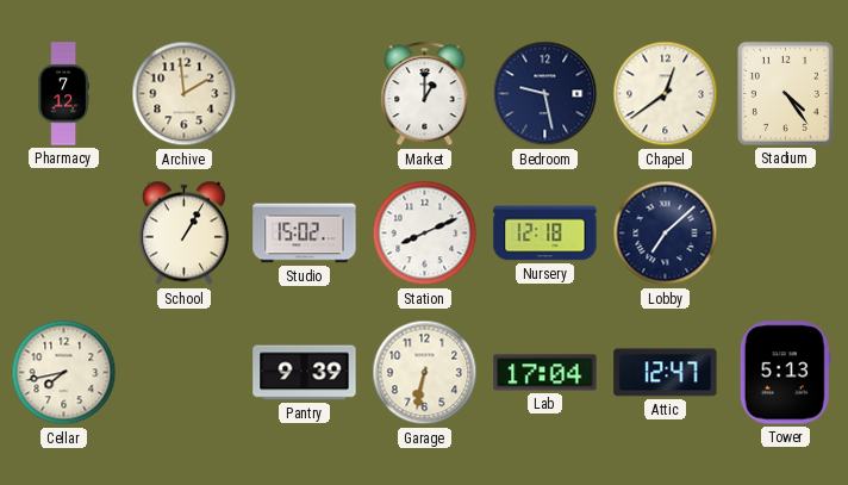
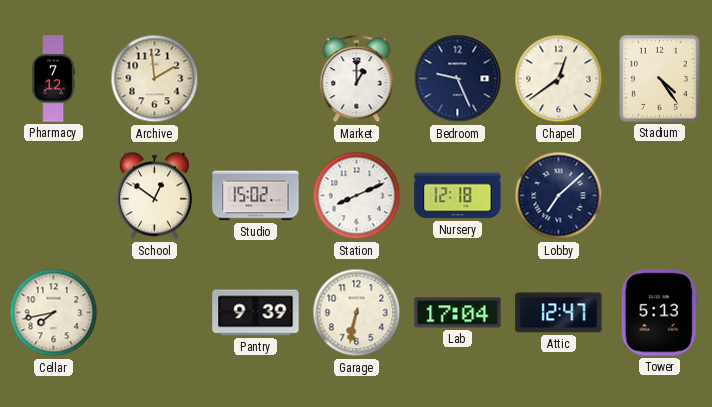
Bedroom: 9:28 -> 9:26
School: 1:05 -> 12:51
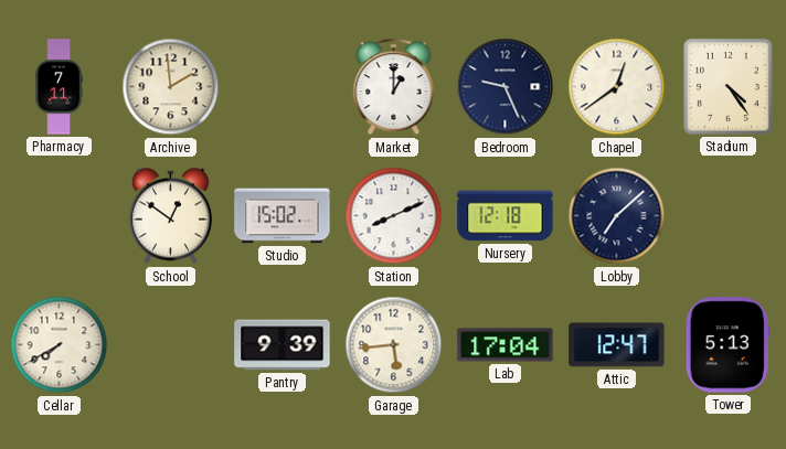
Pharmacy: 7:12 -> 7:11
Cellar: 7:43 -> 7:40
Garage: 6:32 -> 5:44
